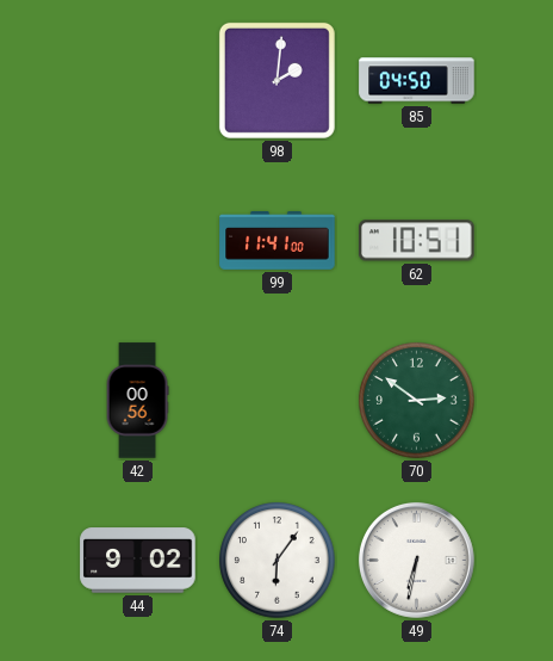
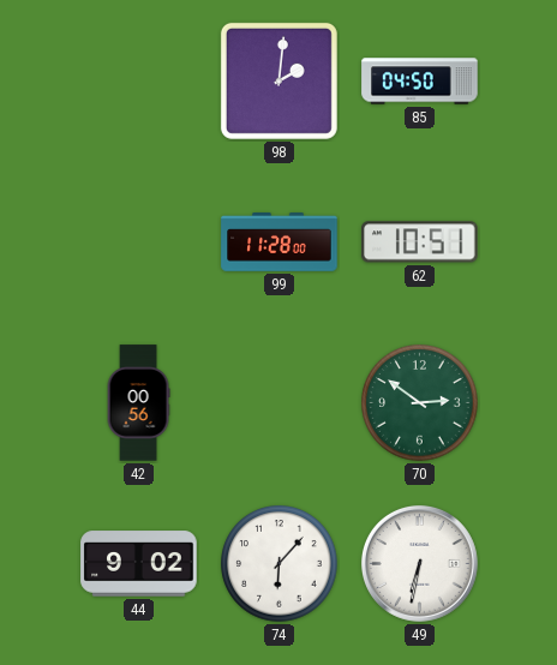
99: 11:41 -> 11:28
74: 6:06 -> 6:07
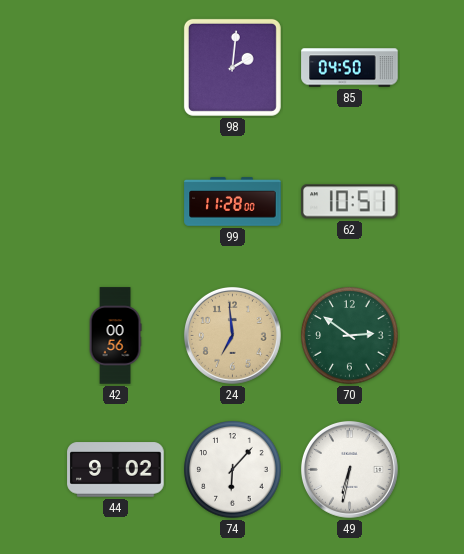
24: none -> 6:59
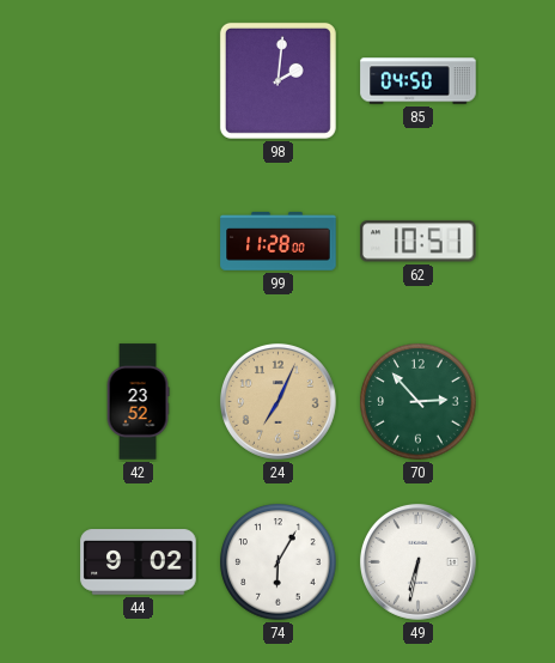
42: 00:56 -> 23:52
24: 6:59 -> 7:04
70: 2:51 -> 2:53
74: 6:07 -> 6:05
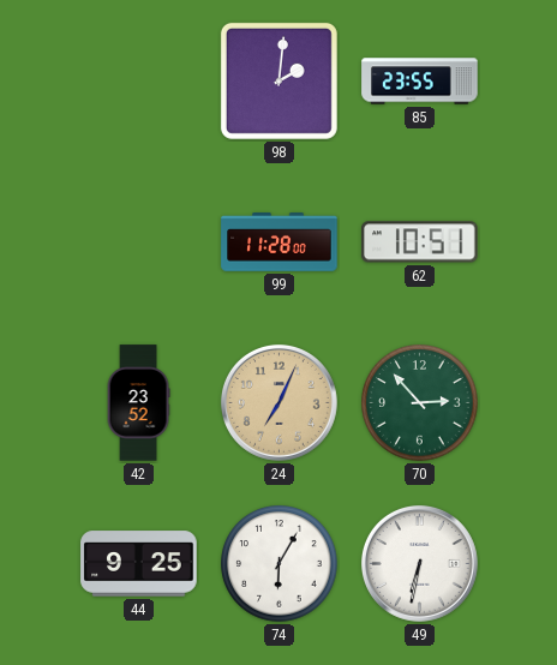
85: 04:50 -> 23:55
44: 9:02 -> 9:25
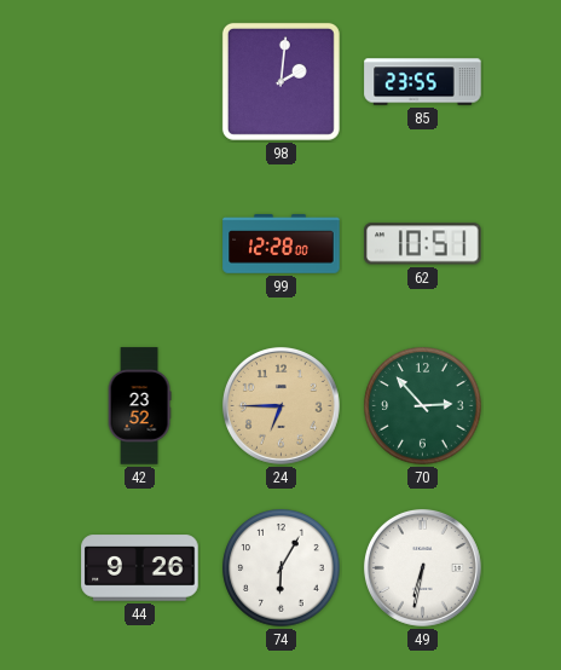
99: 11:28 -> 12:28
24: 7:04 -> 6:45
44: 9:25 -> 9:26
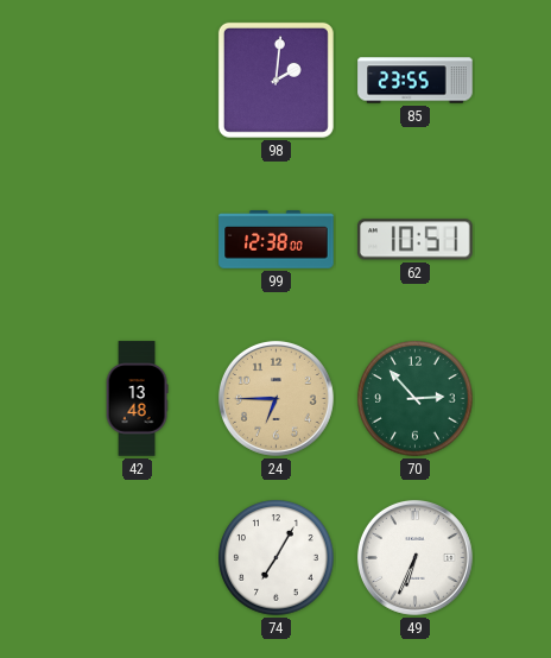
99: 12:28 -> 12:38
42: 23:52 -> 13:48
44: 9:26 -> none
74: 6:05 -> 7:05
49: 6:32 -> 6:34
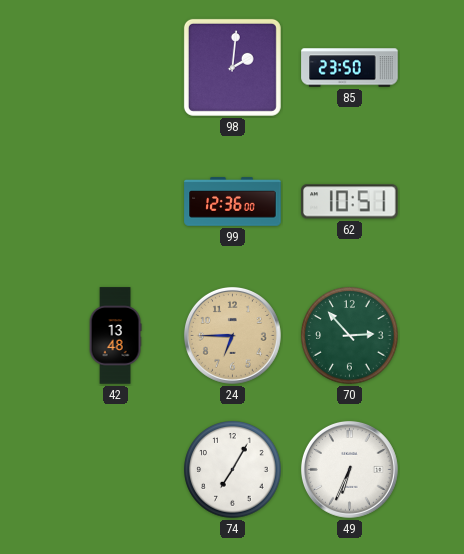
85: 23:55 -> 23:50
99: 12:38 -> 12:36
